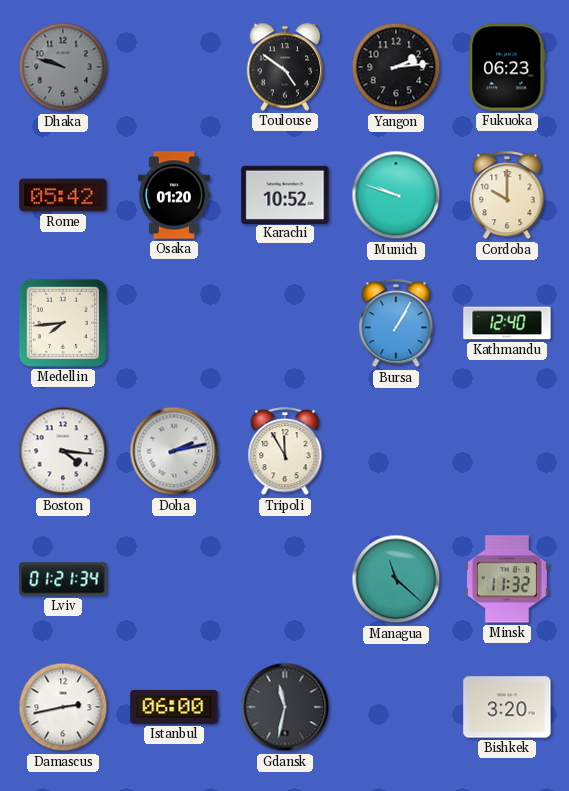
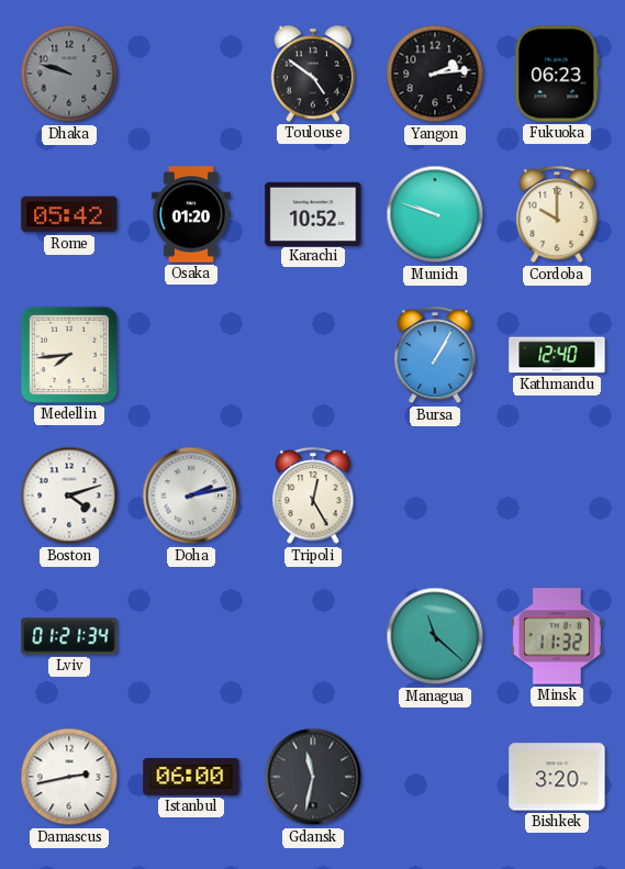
Boston: 4:16 -> 4:12
Tripoli: 11:55 -> 12:25
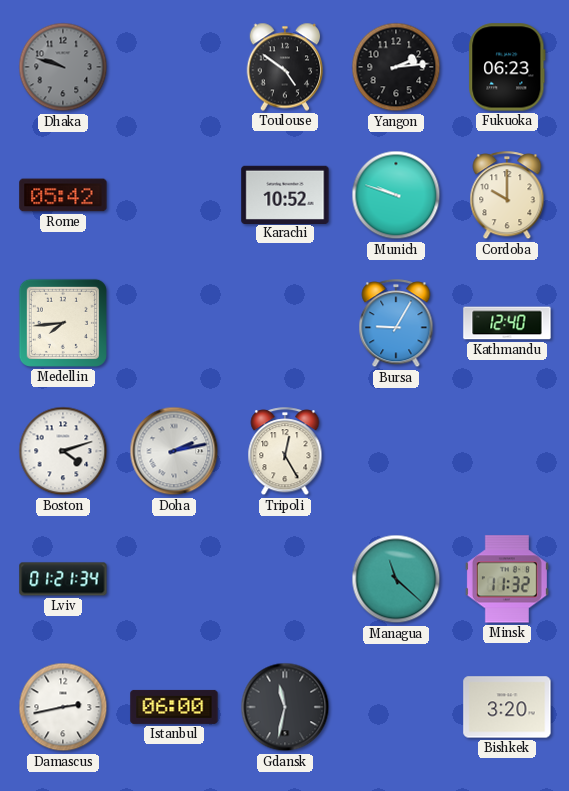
Osaka: 01:20 -> none
Bursa: 1:05 -> 9:05
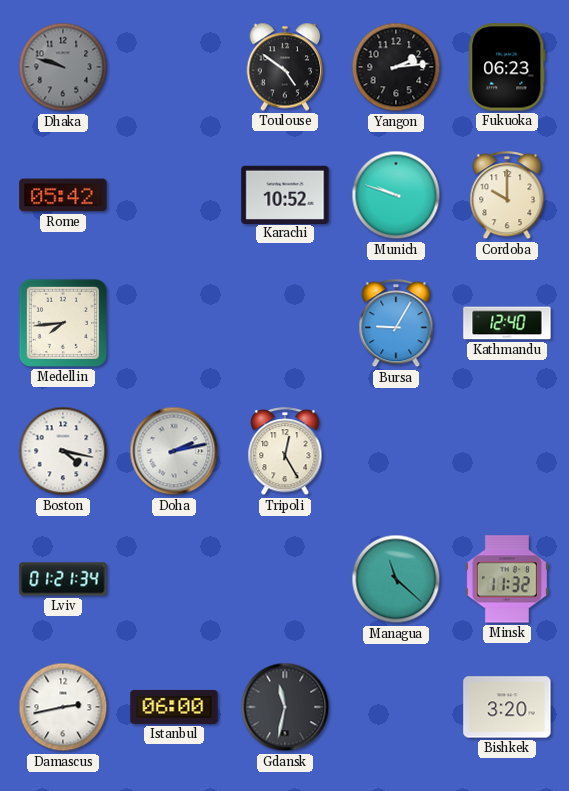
Boston: 4:12 -> 4:17
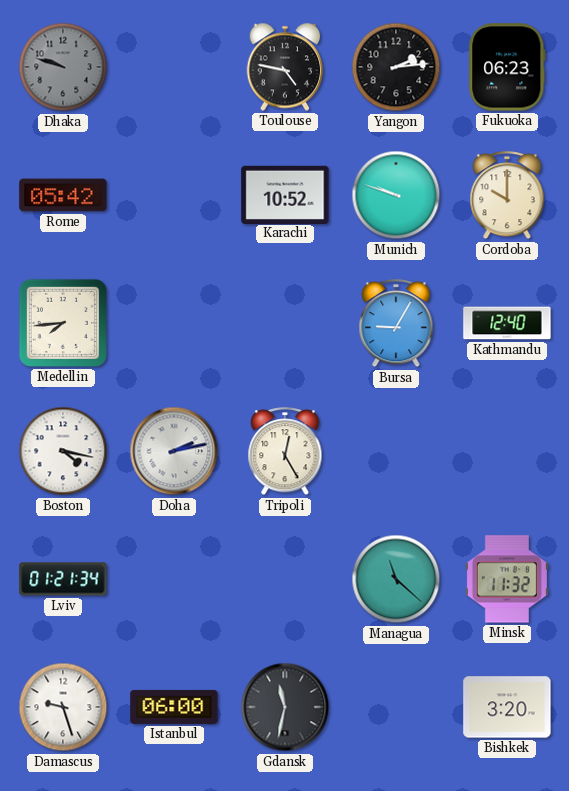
Toulouse: 4:51 -> 4:47
Damascus: 2:43 -> 9:27
